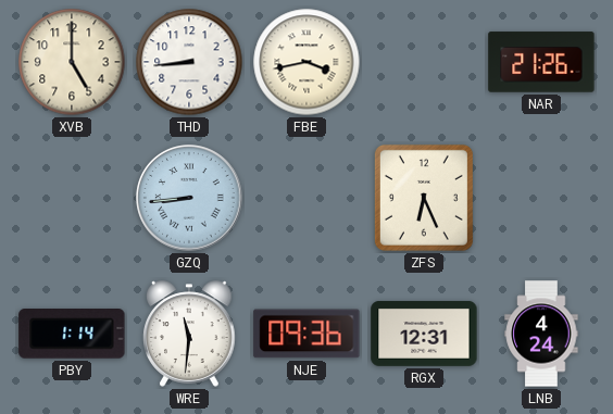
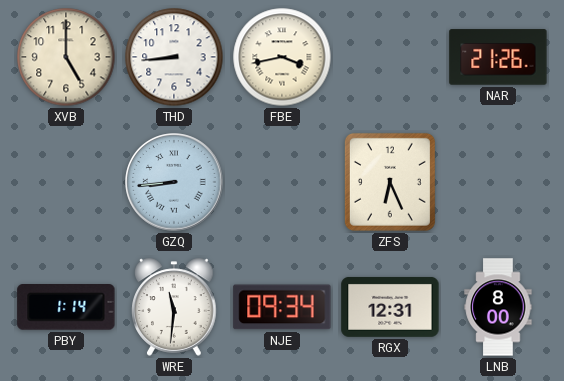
NJE: 09:36 -> 09:34
LNB: 4:24 -> 8:00
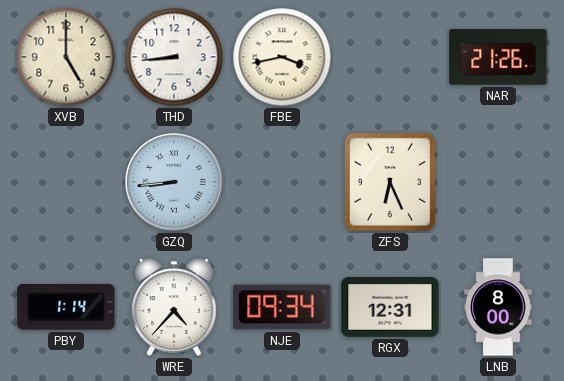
WRE: 11:31 -> 4:37
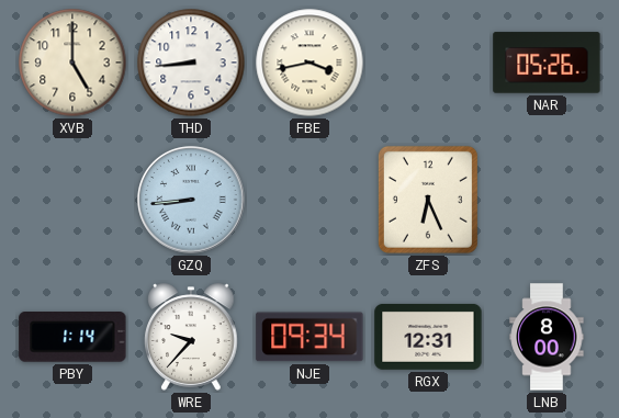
NAR: 21:26 -> 05:26
WRE: 4:37 -> 9:37
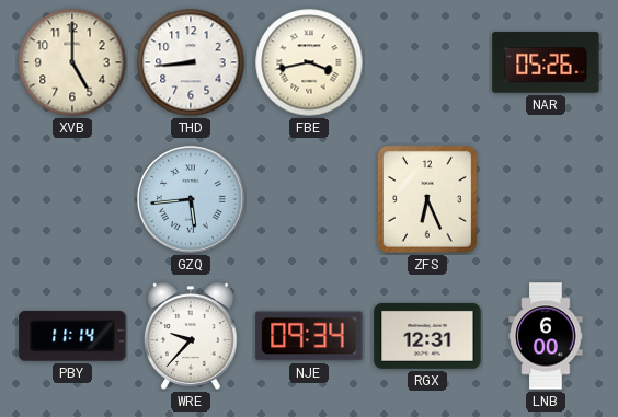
GZQ: 8:44 -> 5:44
PBY: 1:14 -> 11:14
LNB: 8:00 -> 6:00
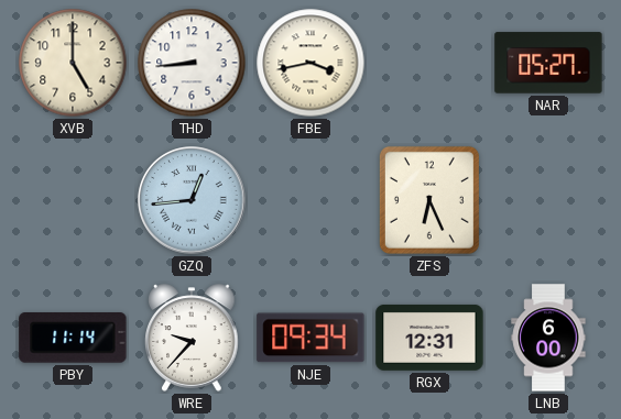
NAR: 05:26 -> 05:27
GZQ: 5:44 -> 12:44
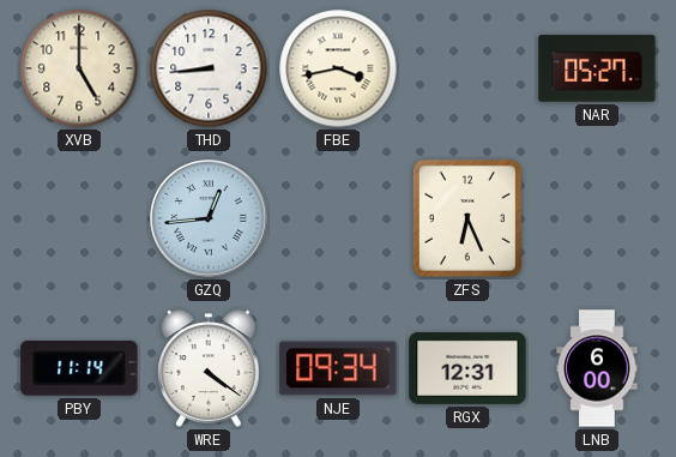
WRE: 9:37 -> 4:21
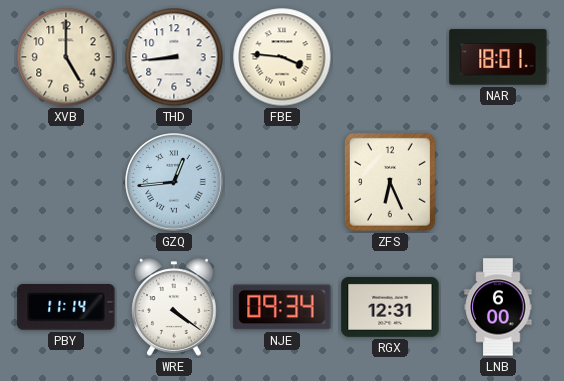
FBE: 3:43 -> 3:46
NAR: 05:27 -> 18:01
